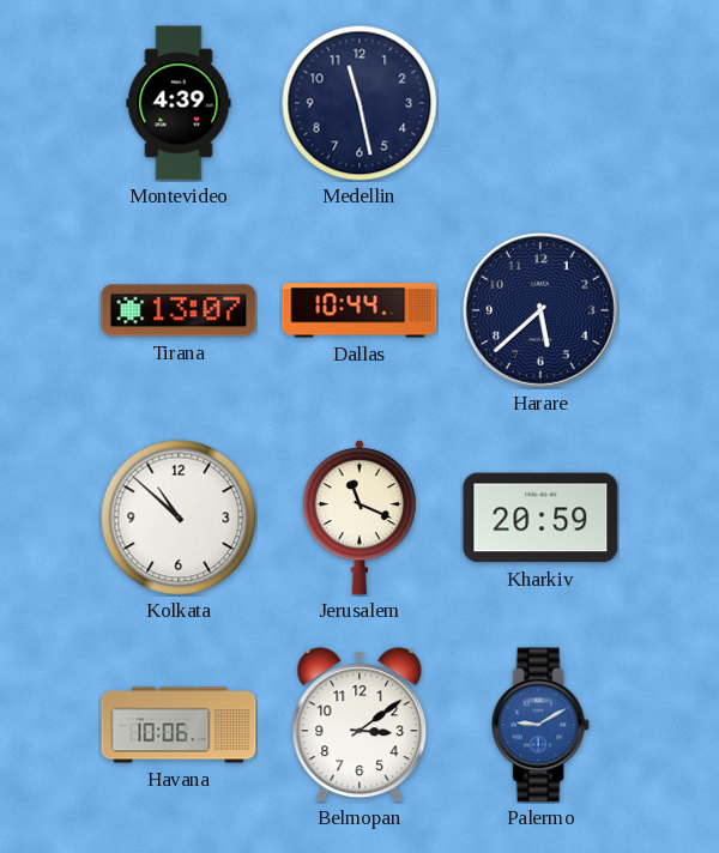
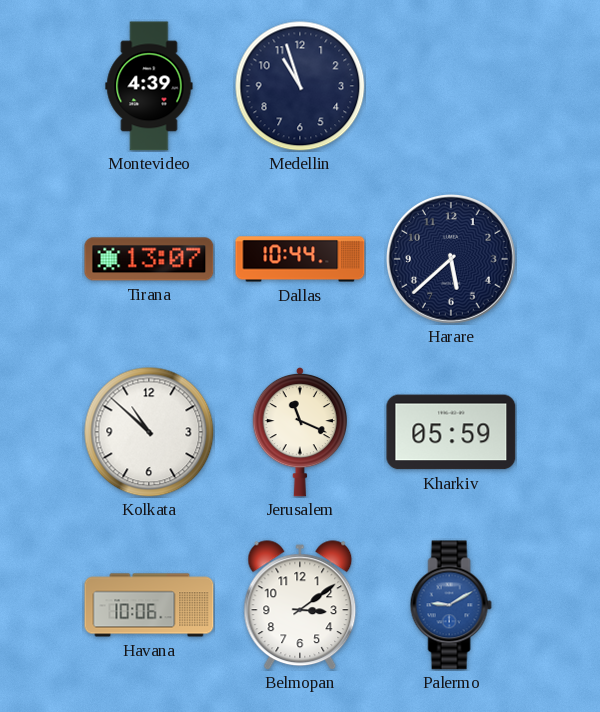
Medellin: 11:28 -> 10:57
Kharkiv: 20:59 -> 05:59
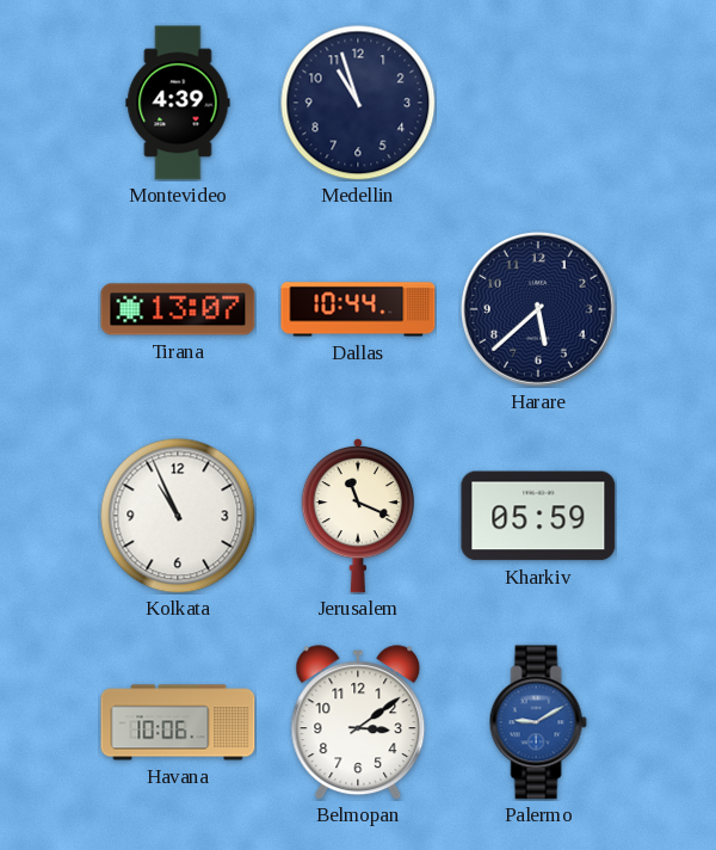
Kolkata: 10:52 -> 10:56
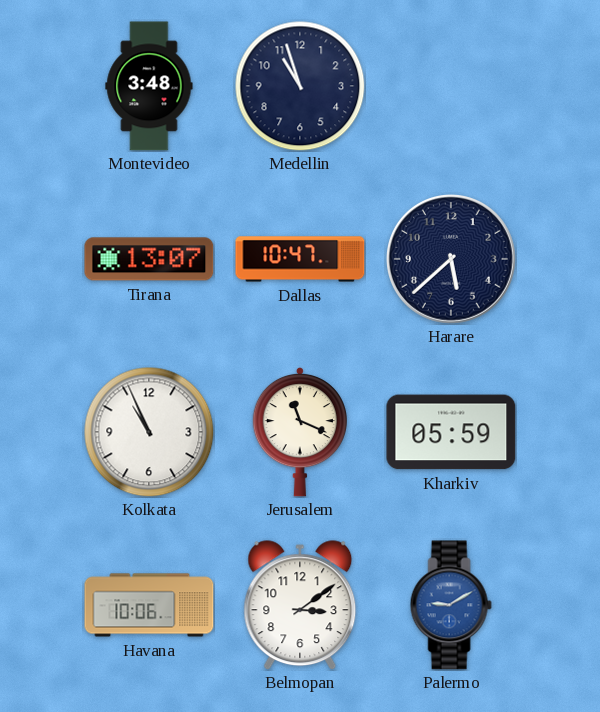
Montevideo: 4:39 -> 3:48
Dallas: 10:44 -> 10:47
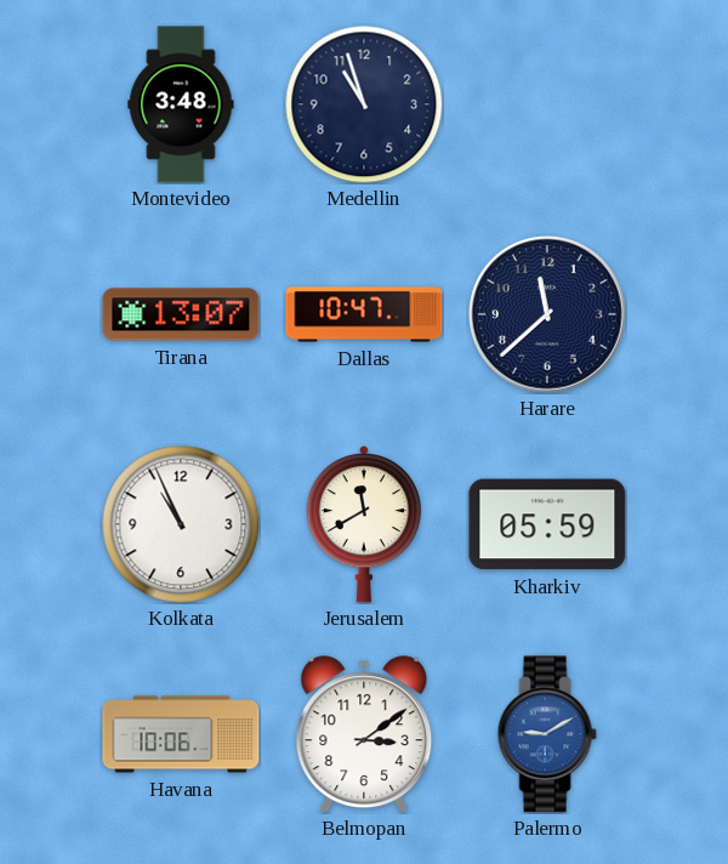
Harare: 5:38 -> 11:38
Jerusalem: 11:19 -> 11:40
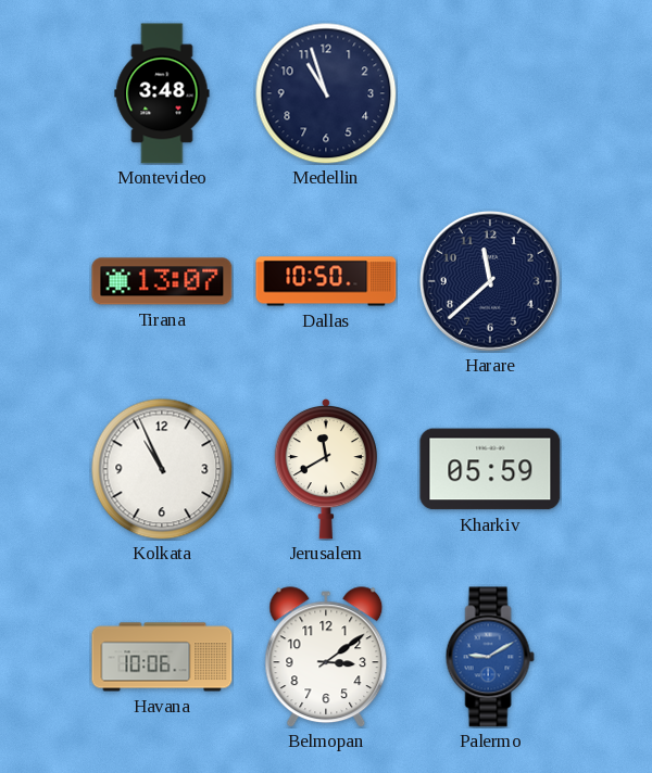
Dallas: 10:47 -> 10:50
